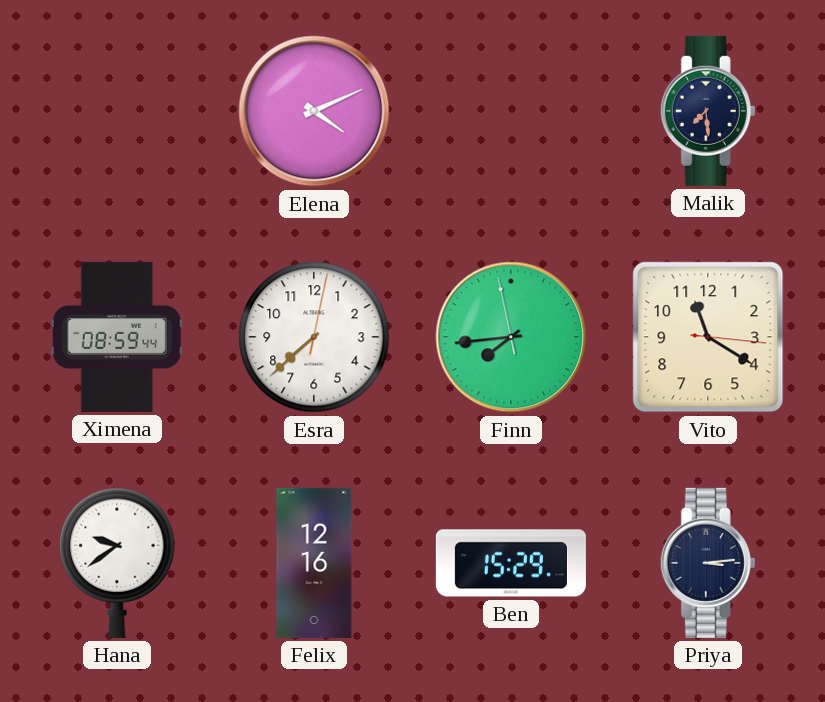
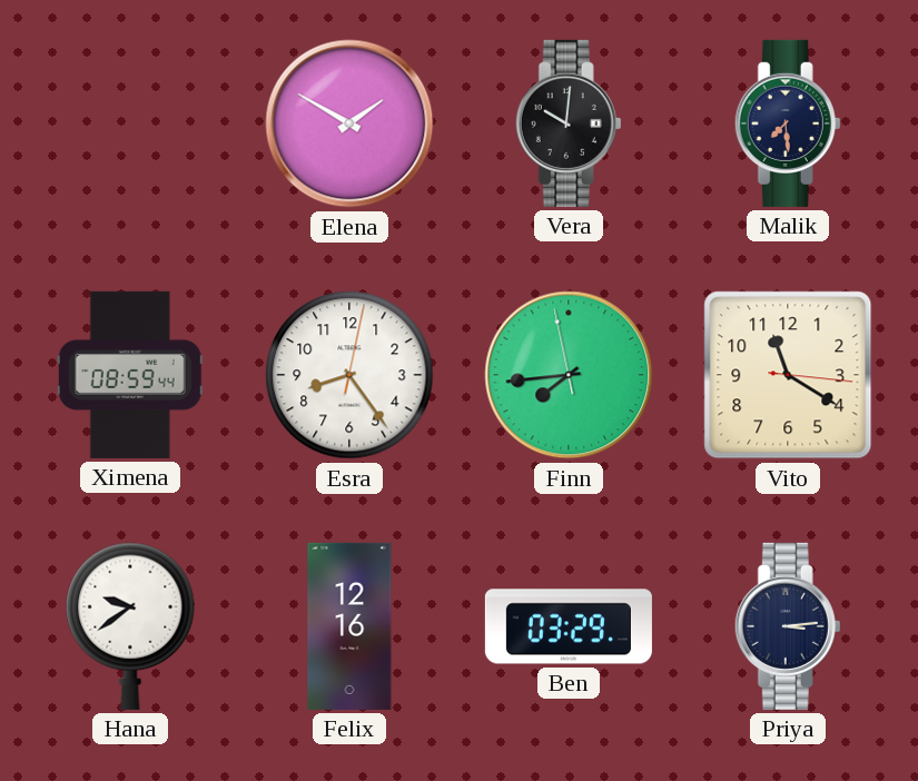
Elena: 4:11 -> 1:50
Vera: none -> 10:01
Esra: 7:38 -> 8:24
Ben: 15:29 -> 03:29
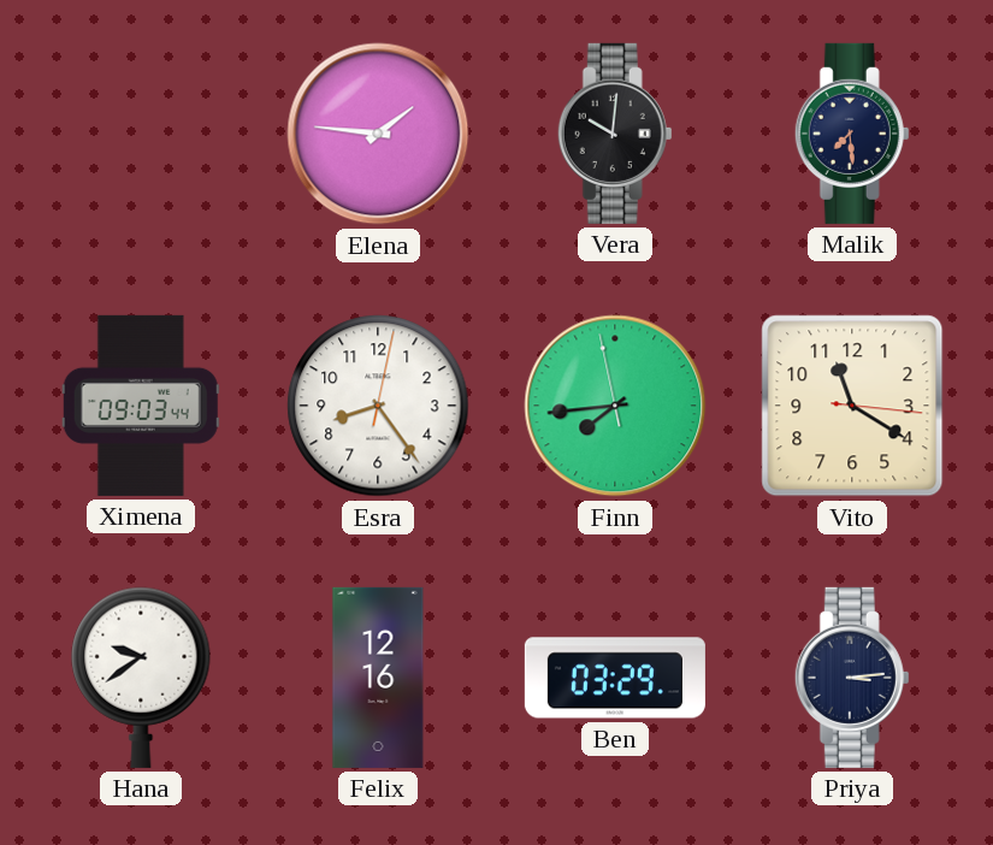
Elena: 1:50 -> 1:46
Ximena: 08:59 -> 09:03
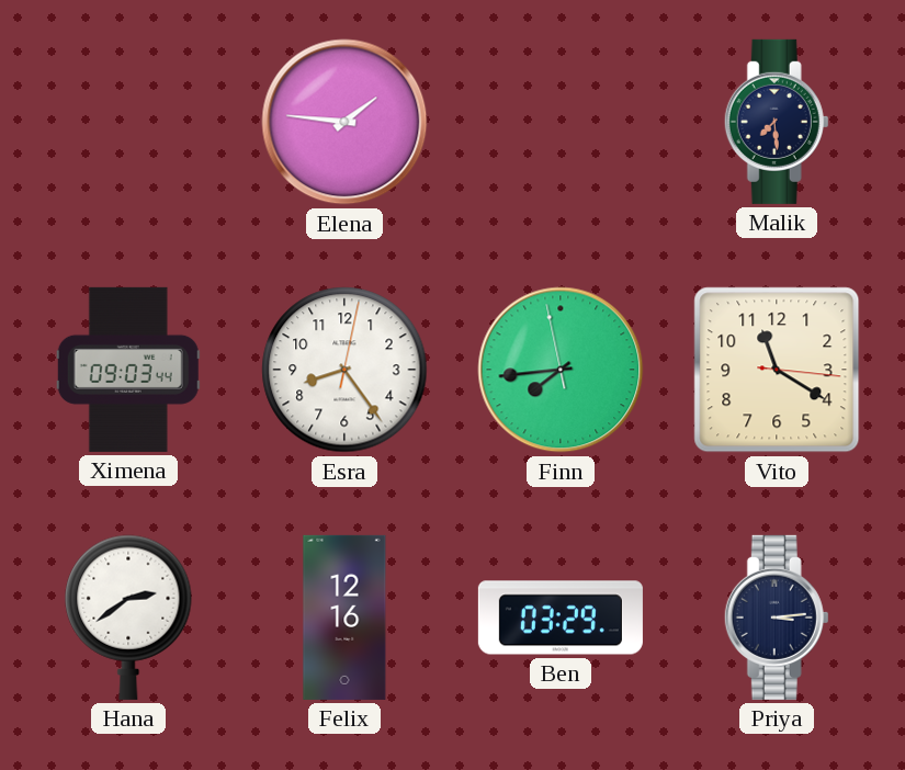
Vera: 10:01 -> none
Hana: 9:39 -> 2:39
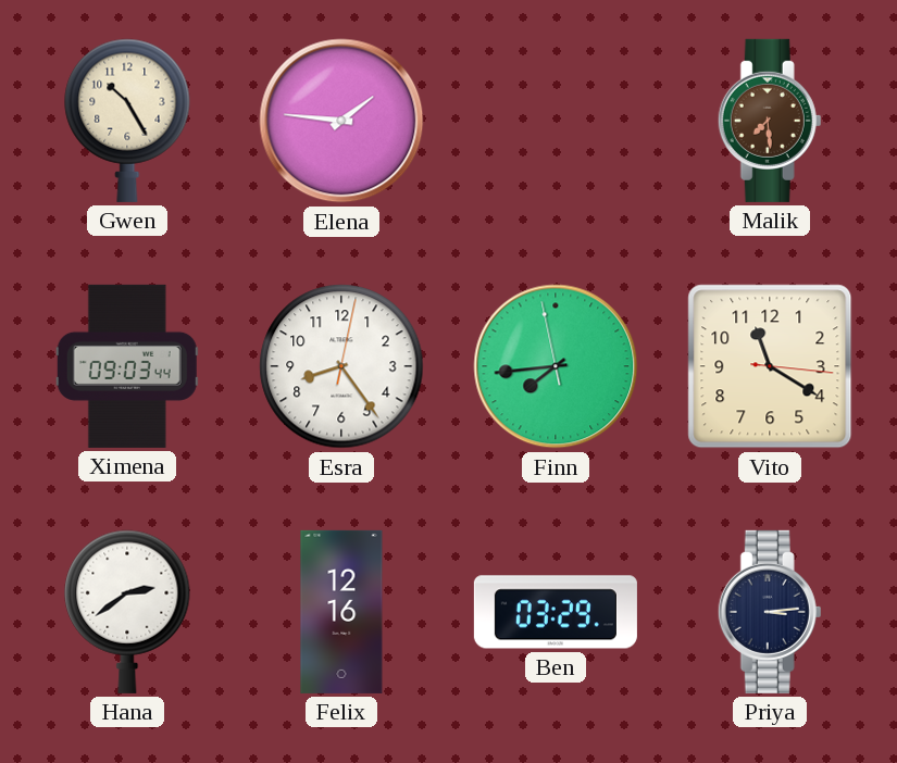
Gwen: none -> 10:25
Malik dial: navy -> brown
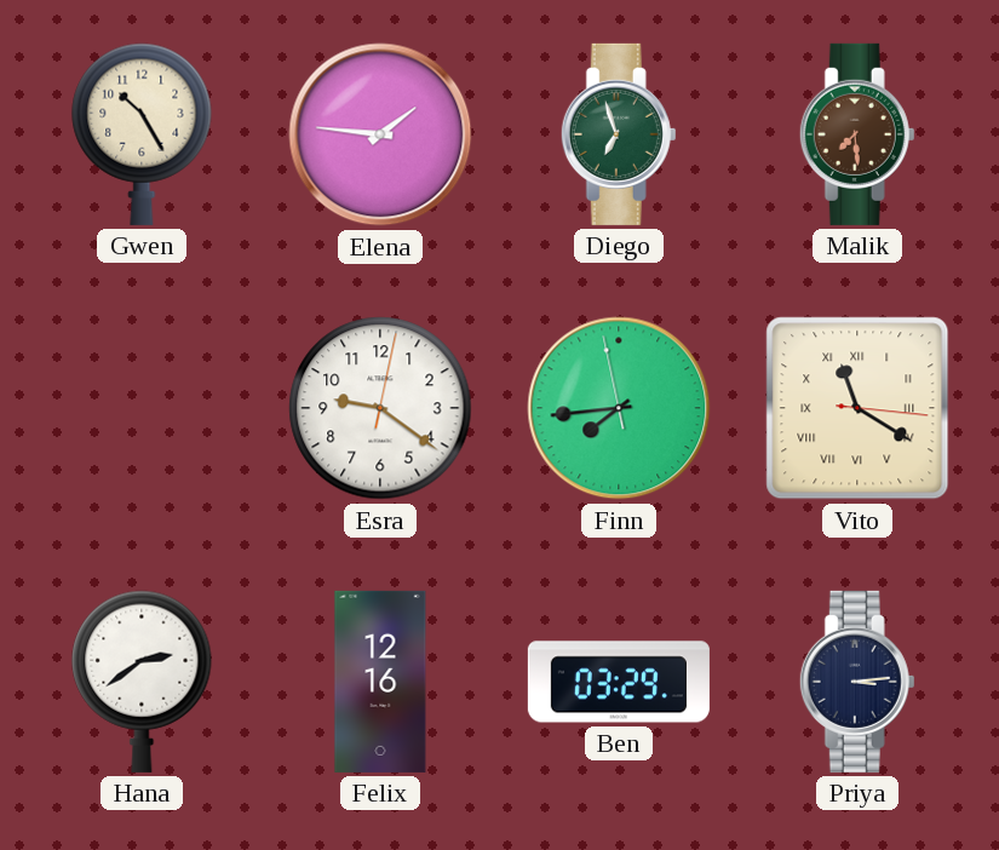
Diego: none -> 6:57
Ximena: 09:03 -> none
Esra: 8:24 -> 9:21
Vito numerals: Arabic -> Roman
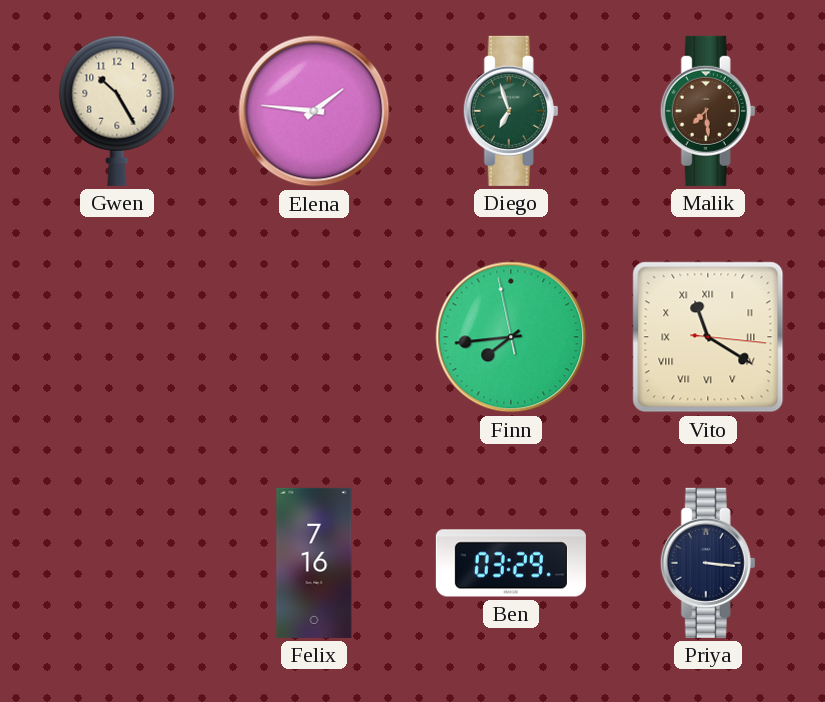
Esra: 9:21 -> none
Hana: 2:39 -> none
Felix: 12:16 -> 7:16
Priya: 3:14 -> 3:16
